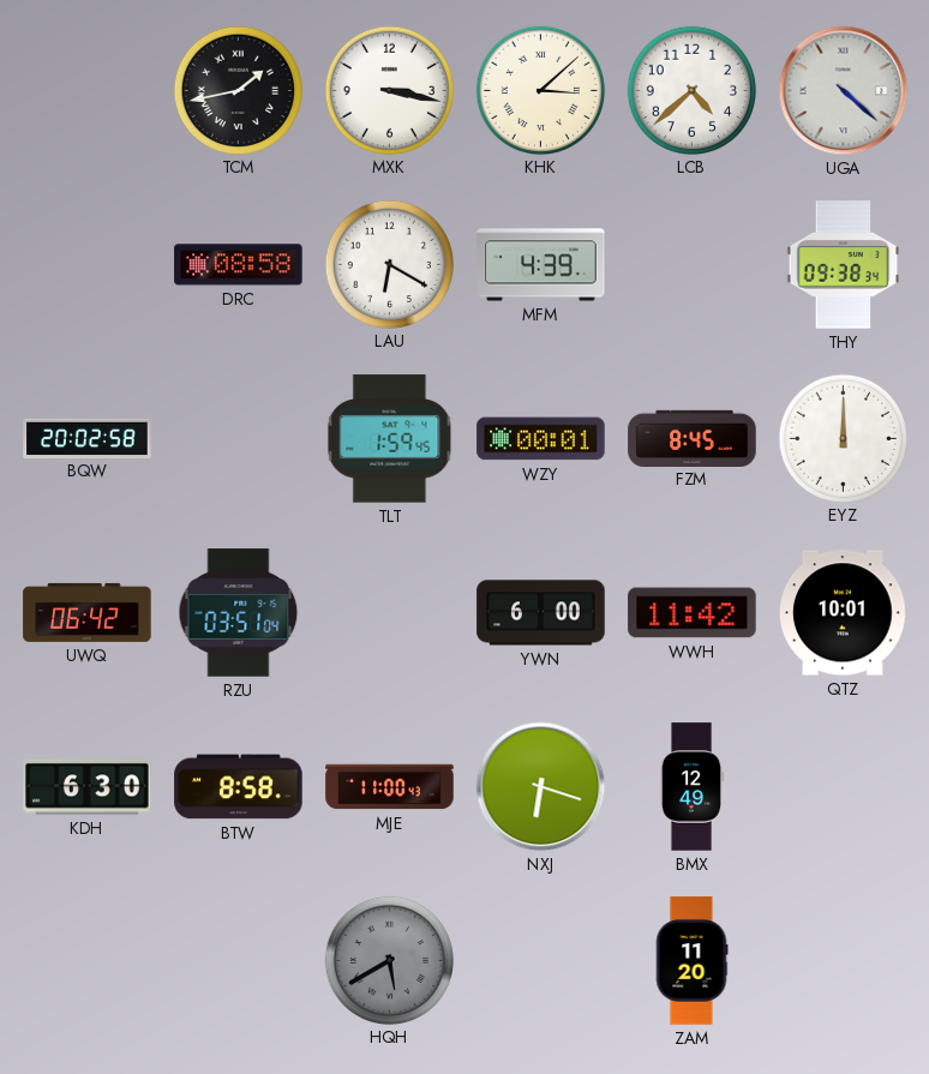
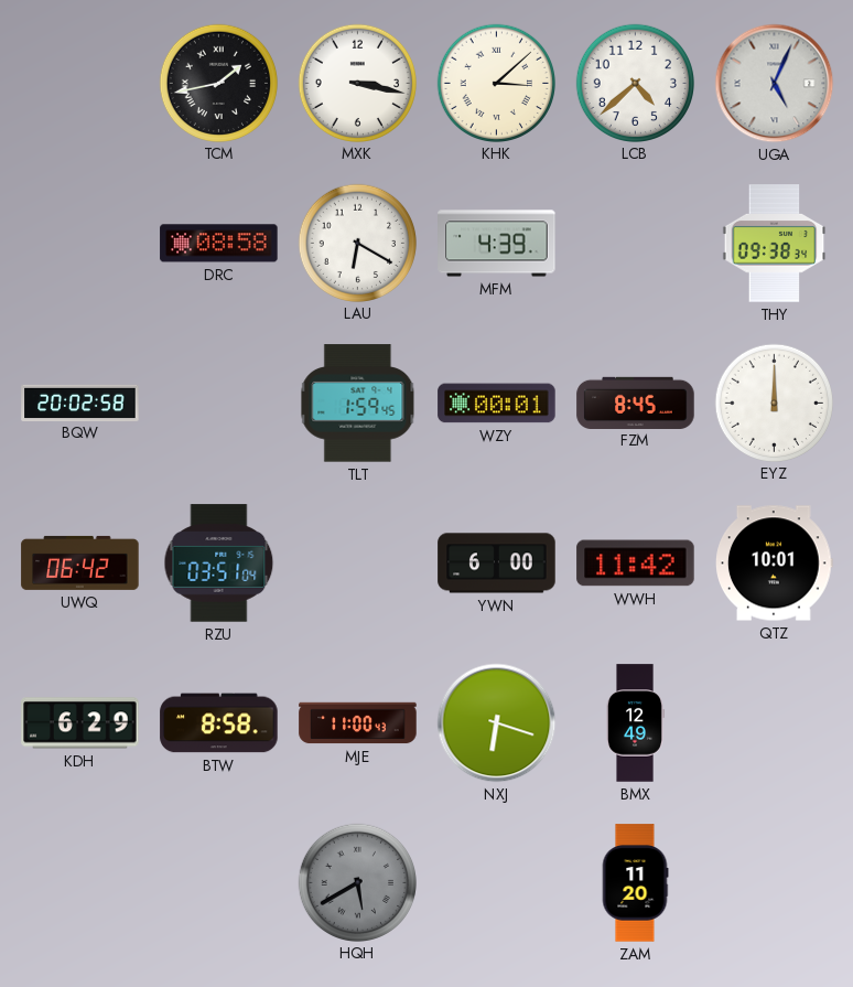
UGA: 4:22 -> 5:04
KDH: 6:30 -> 6:29
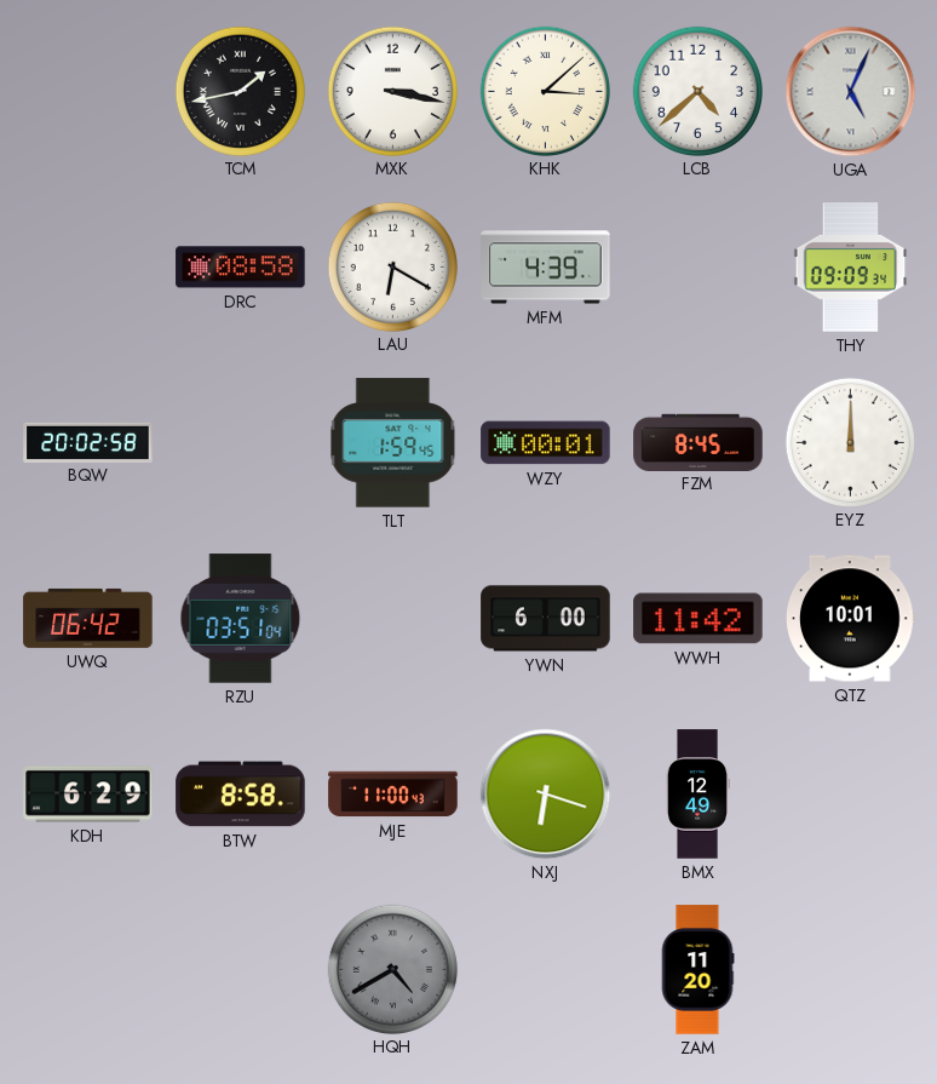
THY: 09:38 -> 09:09
HQH: 5:40 -> 4:40
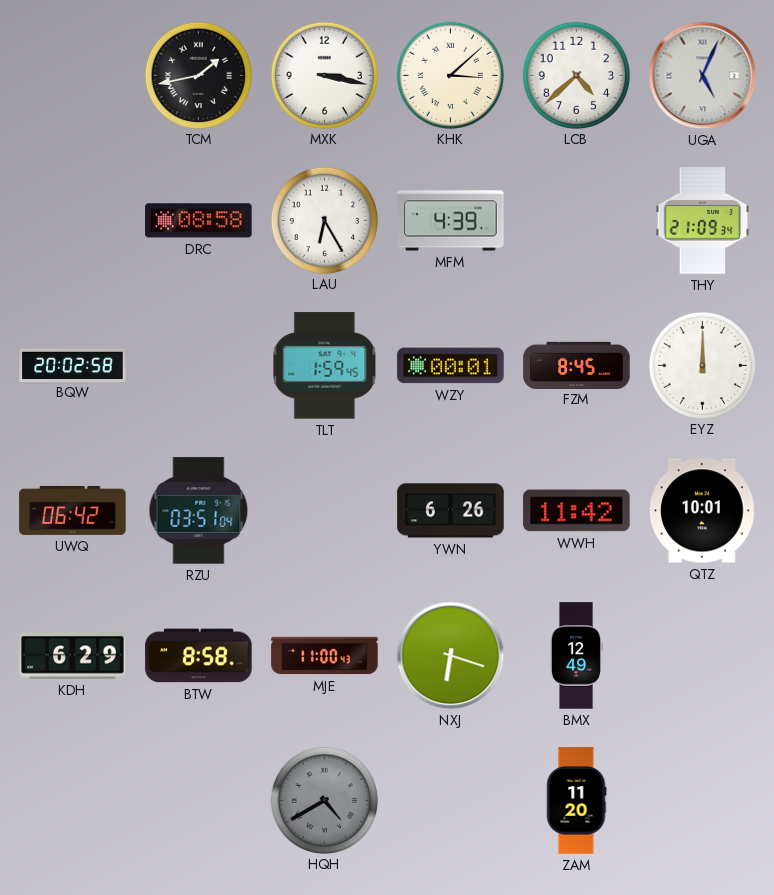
LAU: 6:20 -> 6:25
THY: 09:09 -> 21:09
YWN: 6:00 -> 6:26
